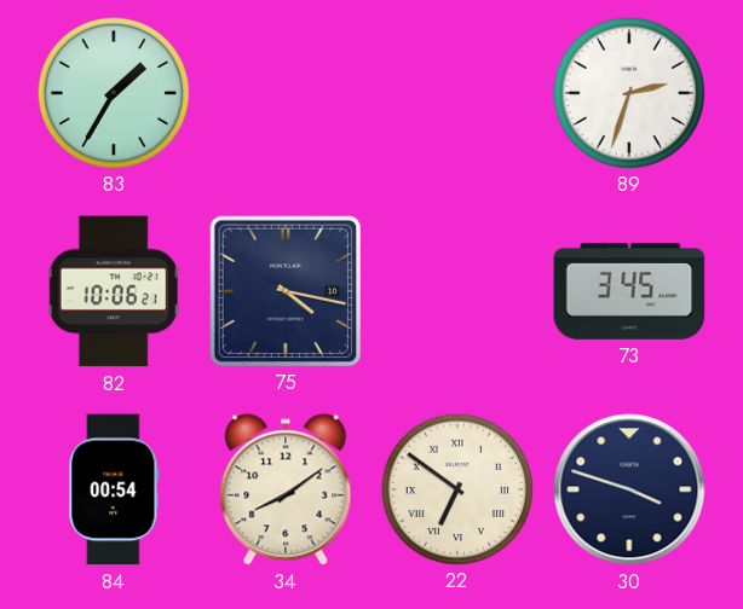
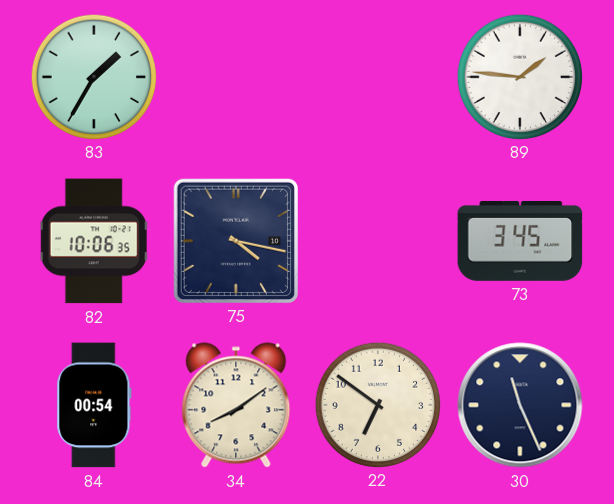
89: 2:33 -> 1:46
82: 10:06:21 -> 10:06:35
22 numerals: Roman -> Arabic
30: 3:48 -> 11:26
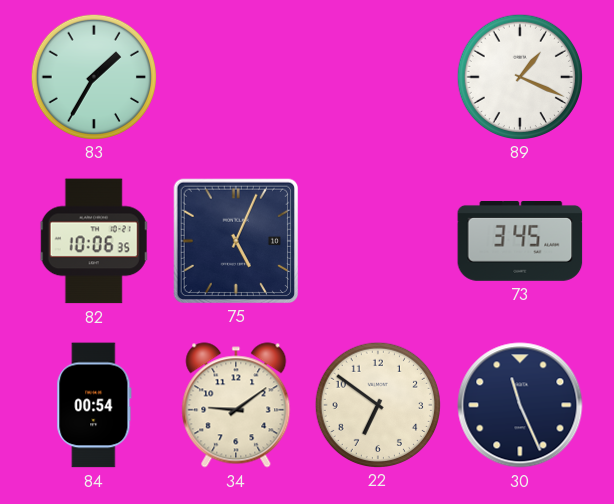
89: 1:46 -> 1:19
75: 4:17 -> 5:04
34: 8:09 -> 9:09
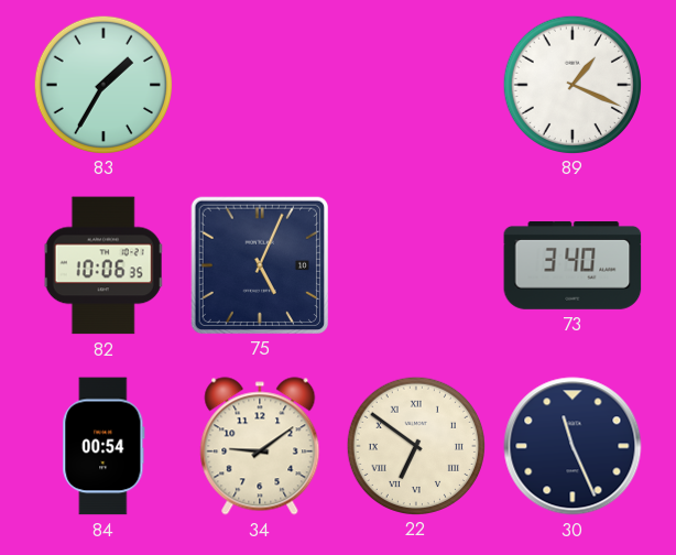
73: 3:45 -> 3:40
22 numerals: Arabic -> Roman
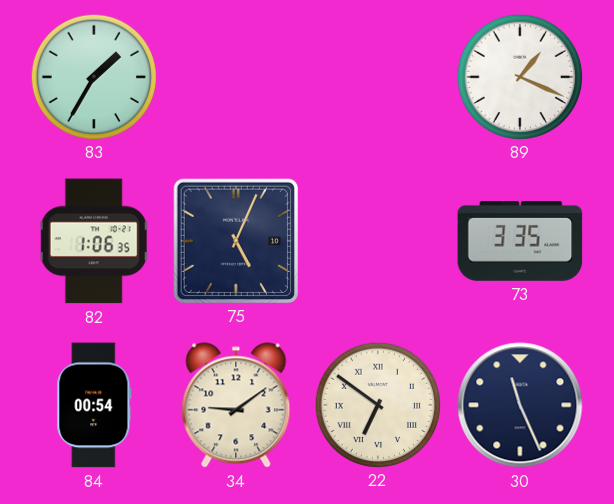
82: 10:06 -> 1:06
73: 3:40 -> 3:35
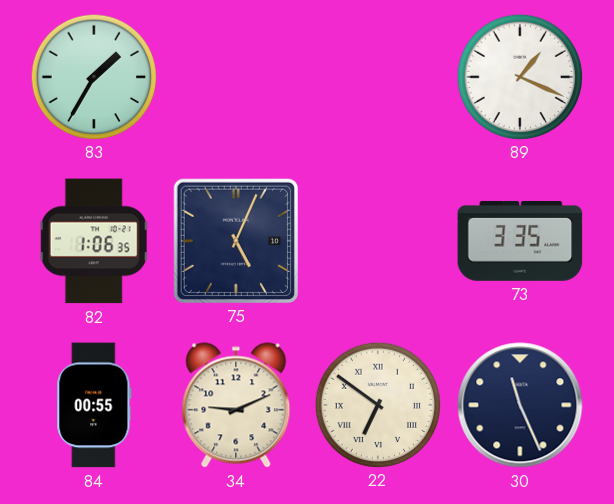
84: 00:54 -> 00:55
34: 9:09 -> 9:11
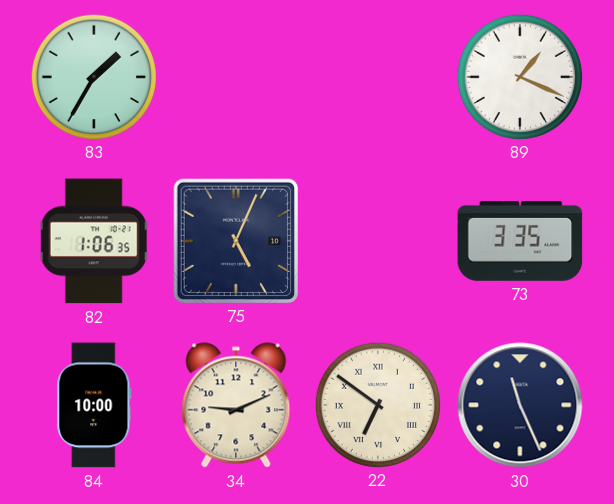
84: 00:55 -> 10:00
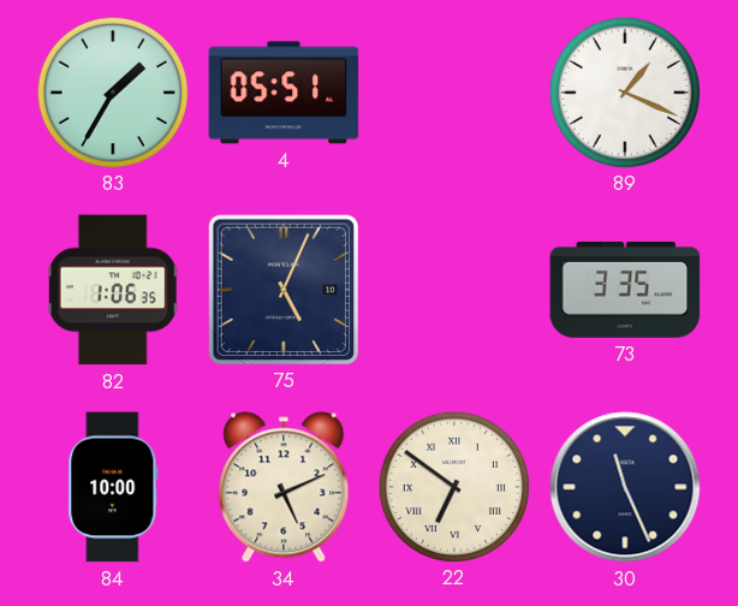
4: none -> 05:51
34: 9:11 -> 5:11
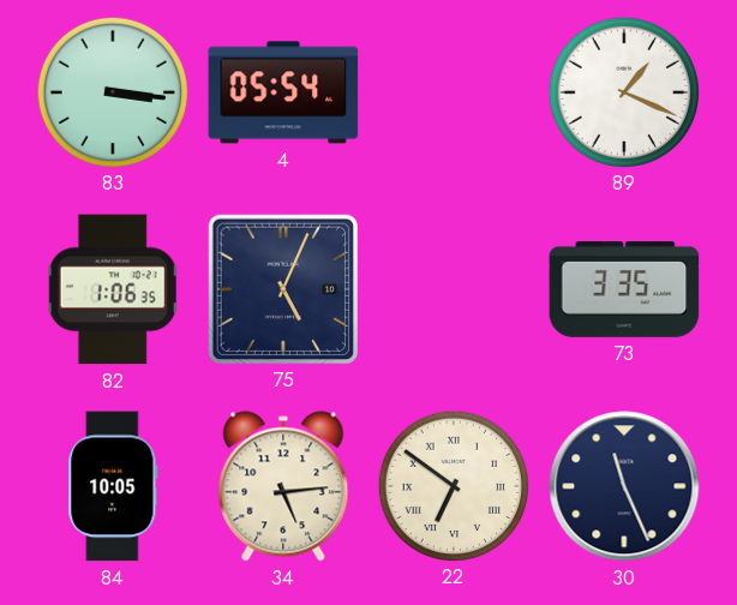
83: 1:35 -> 3:16
4: 05:51 -> 05:54
84: 10:00 -> 10:05
34: 5:11 -> 5:14
